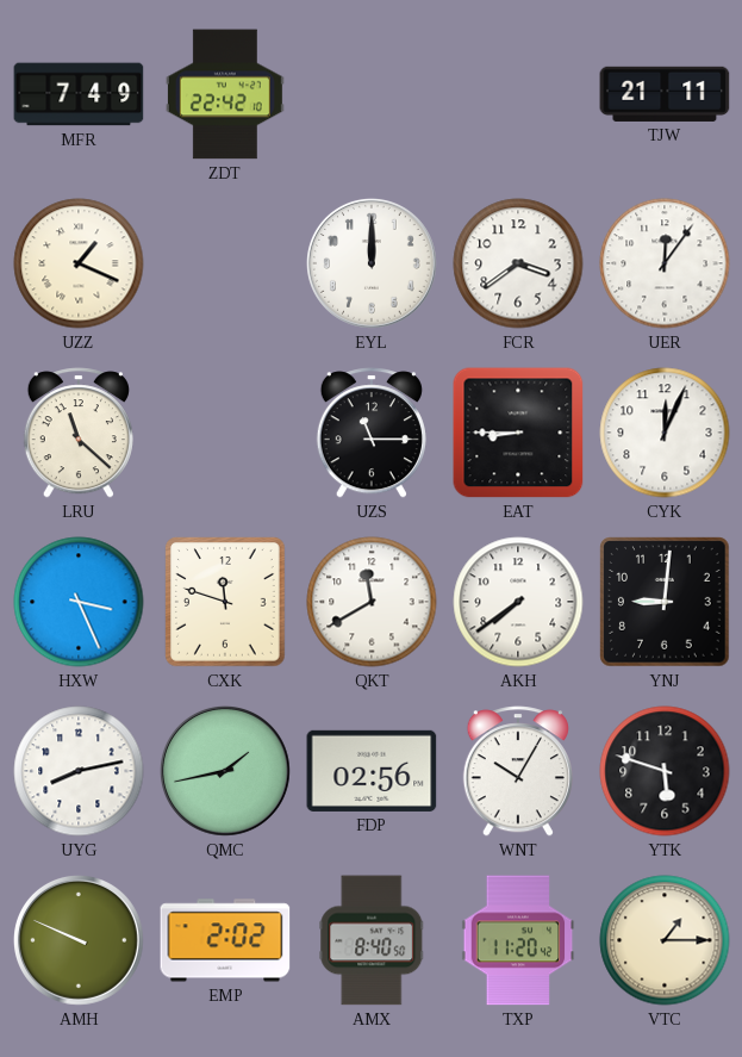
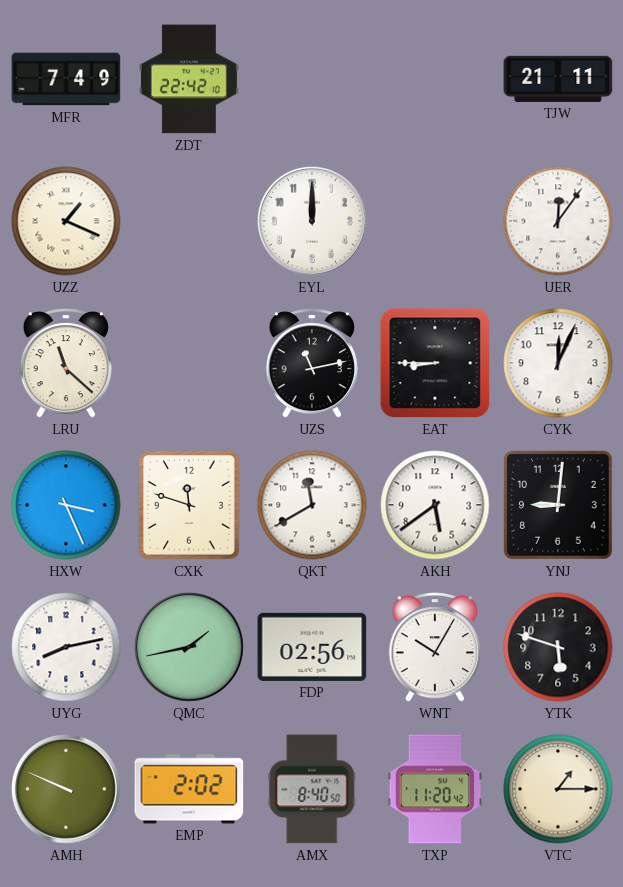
FCR: 3:39 -> none
UZS: 11:15 -> 11:13
AKH: 7:39 -> 5:39
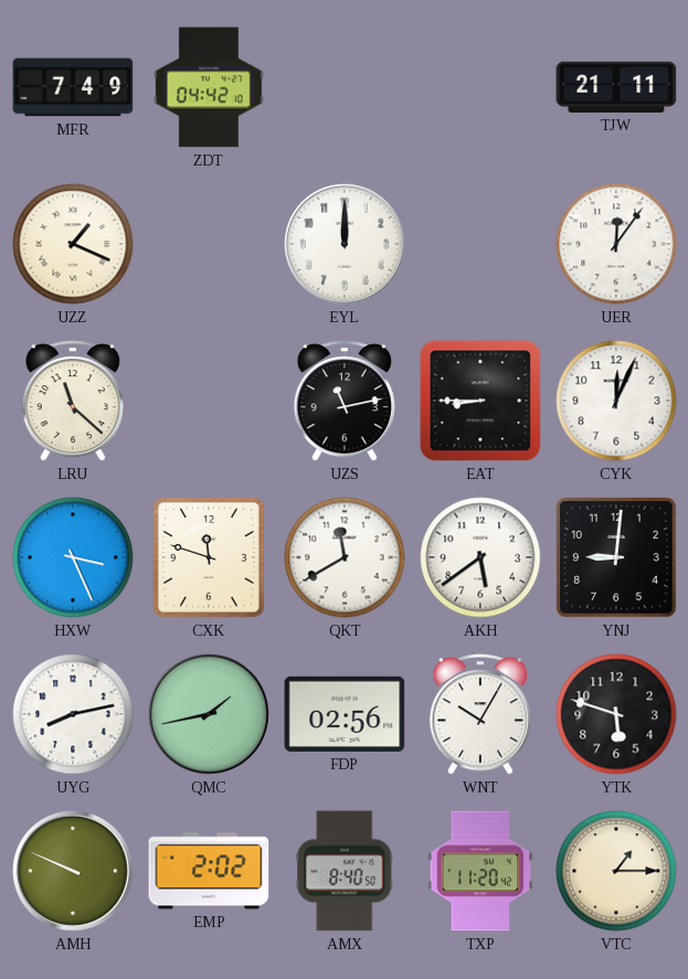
ZDT: 22:42 -> 04:42
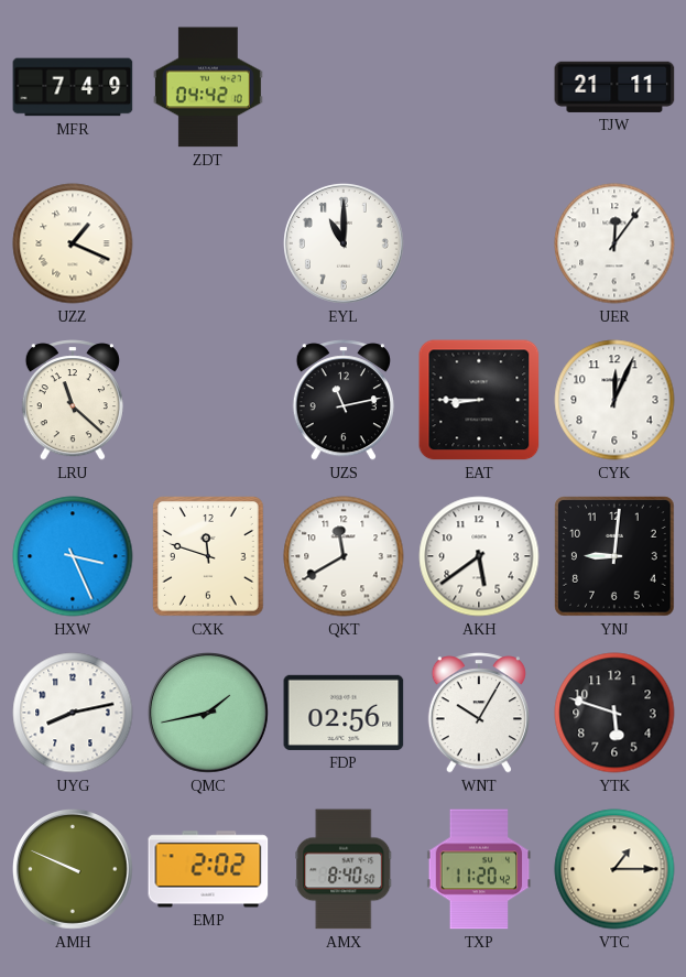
EYL: 12:00 -> 11:00
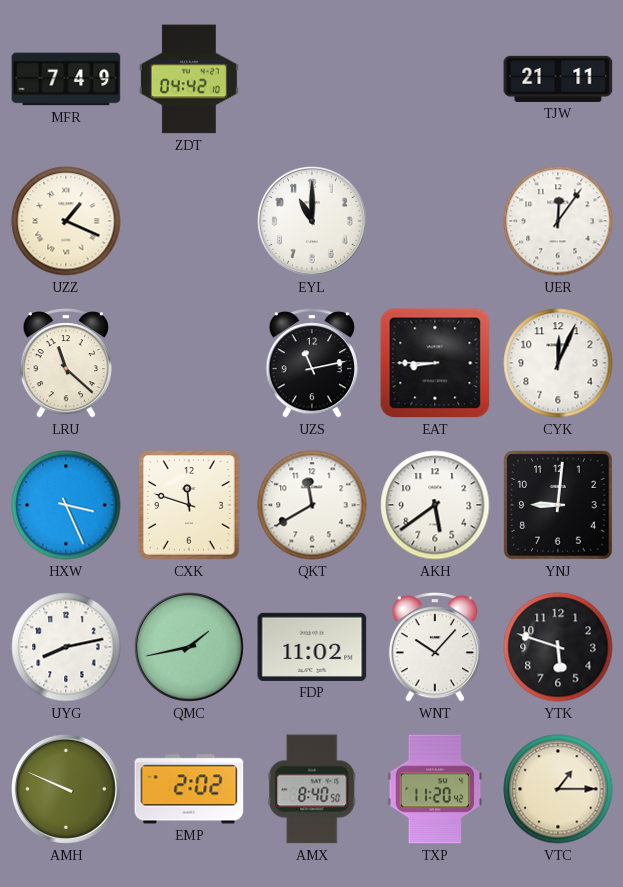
FDP: 02:56 -> 11:02
WNT: 10:05 -> 10:07
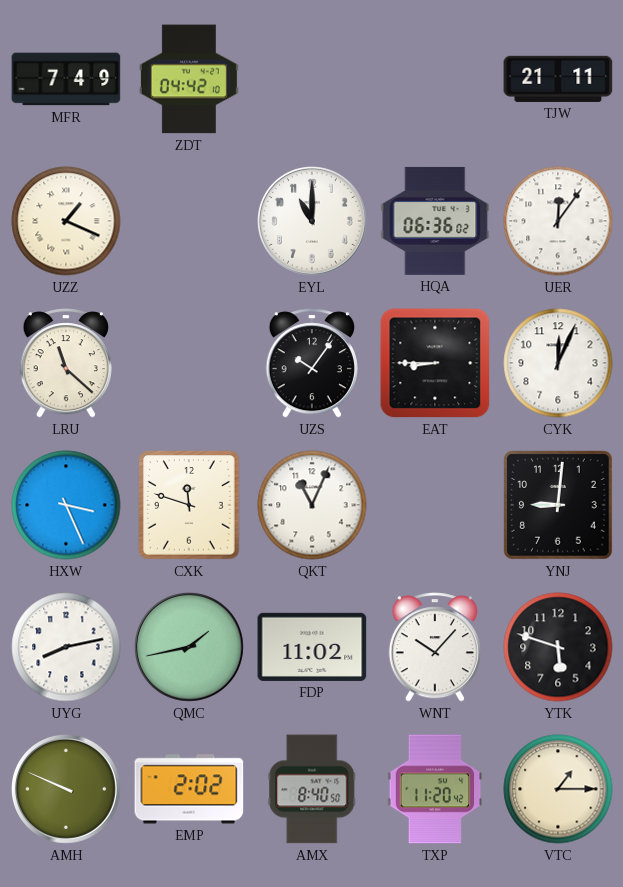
HQA: none -> 06:36
UZS: 11:13 -> 10:06
QKT: 11:40 -> 11:04
AKH: 5:39 -> none
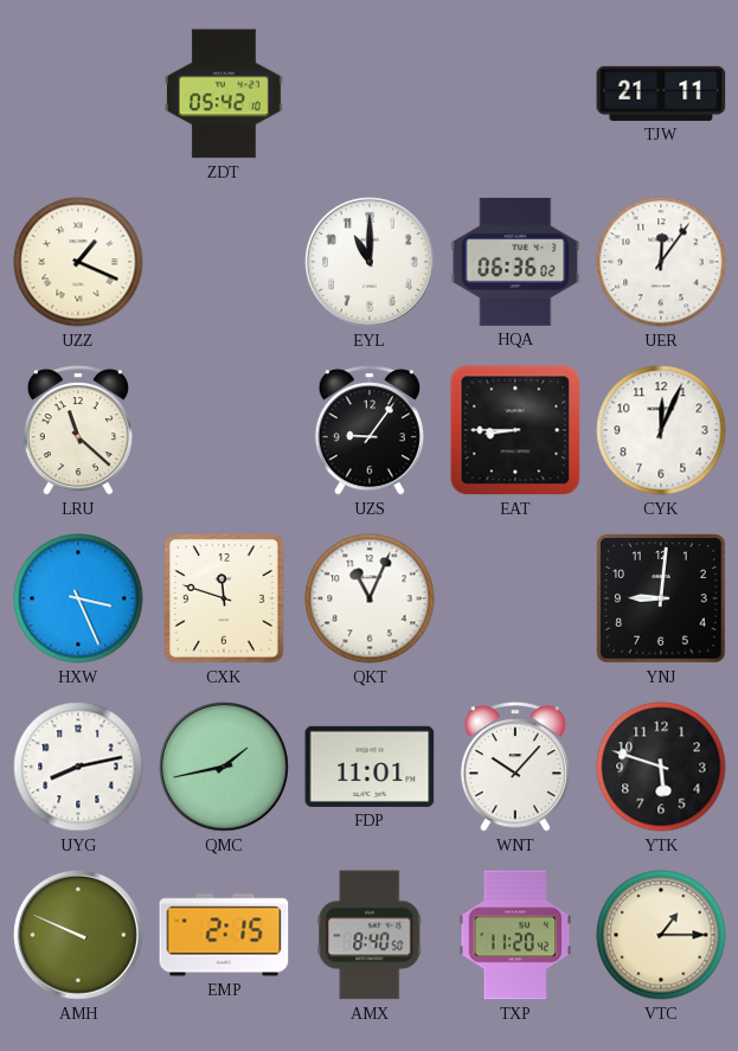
MFR: 7:49 -> none
ZDT: 04:42 -> 05:42
UZS: 10:06 -> 9:06
FDP: 11:02 -> 11:01
EMP: 2:02 -> 2:15
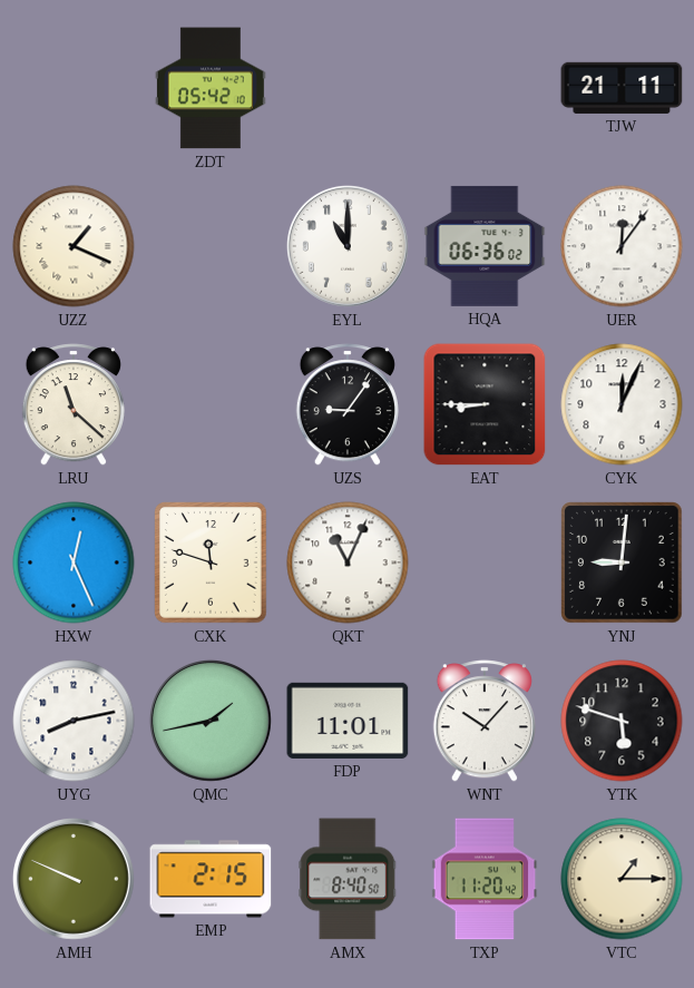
HXW: 3:26 -> 12:26
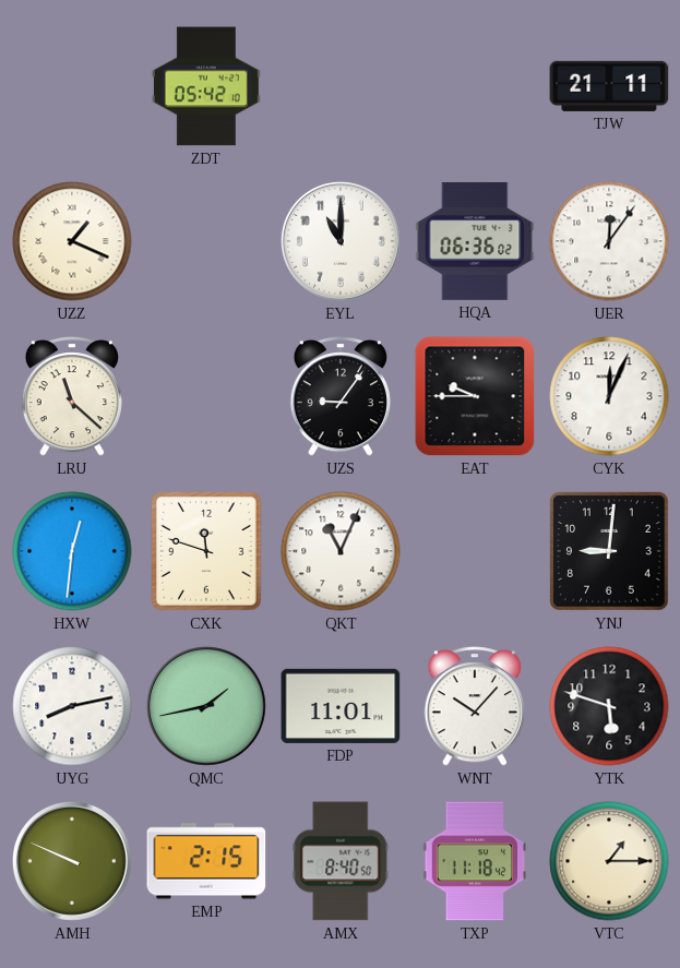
EAT: 8:45 -> 9:45
HXW: 12:26 -> 12:31
TXP: 11:20 -> 11:18
